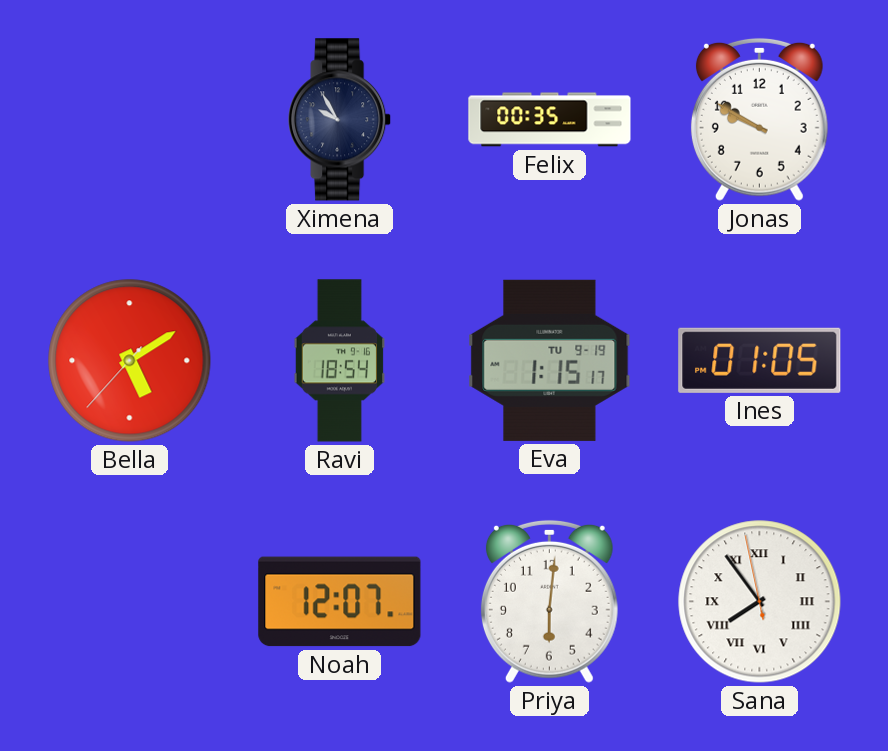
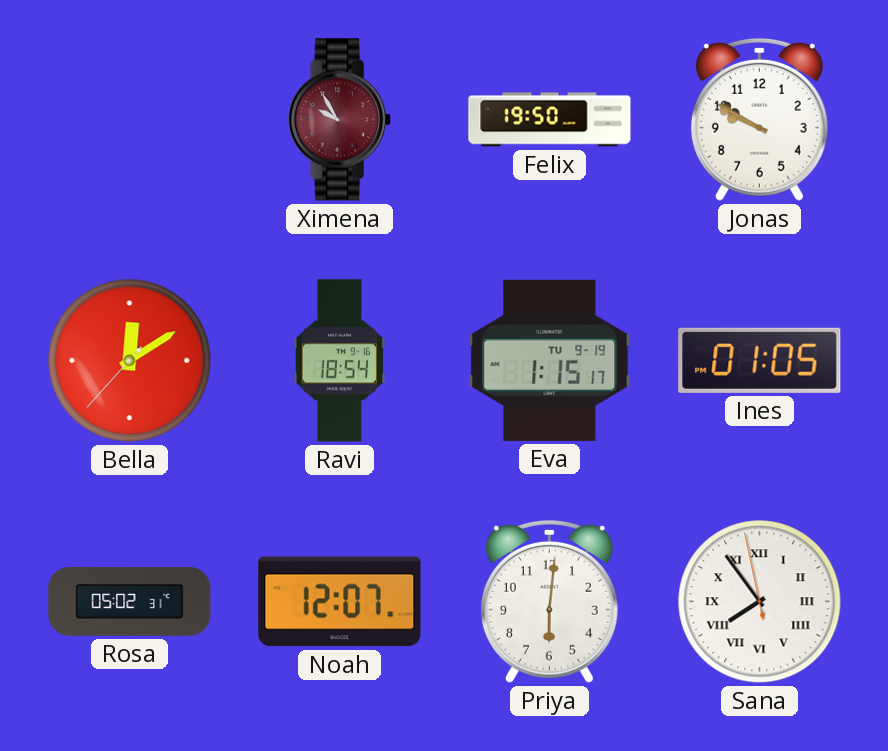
Ximena dial: navy -> burgundy
Felix: 00:35 -> 19:50
Bella: 5:09 -> 12:09
Rosa: none -> 05:02
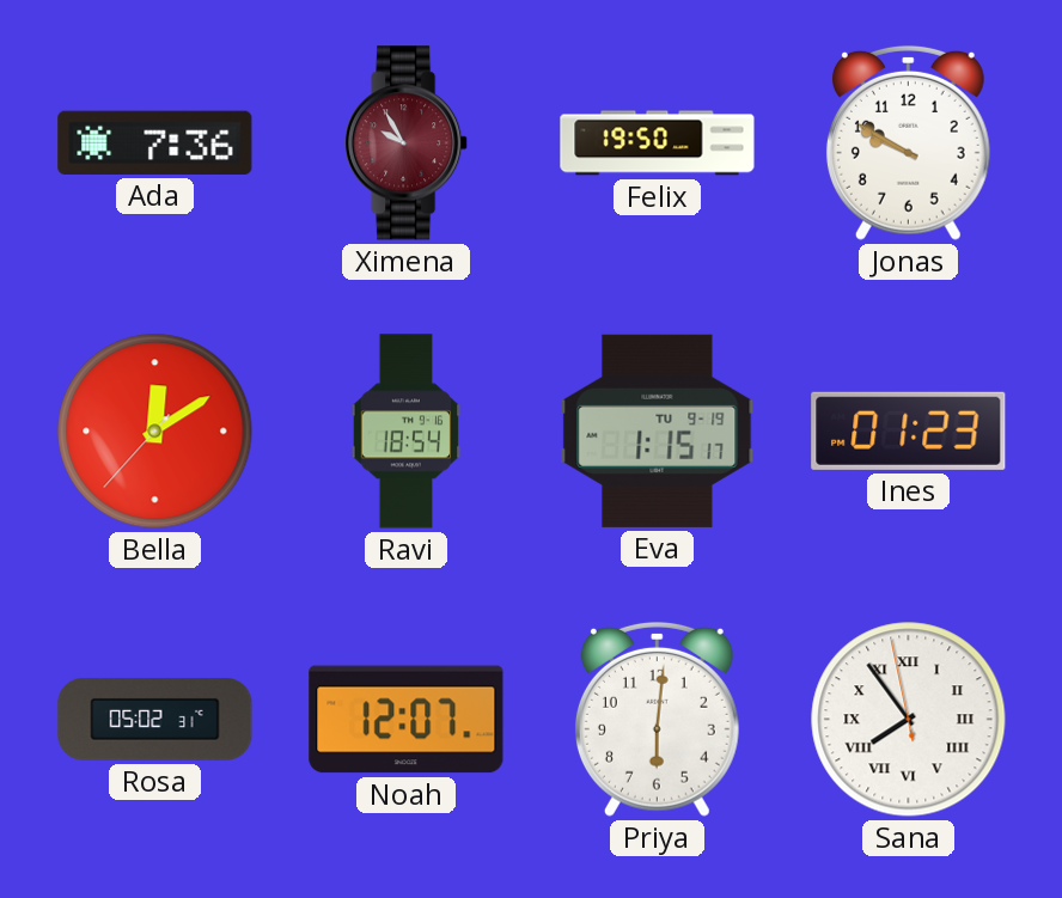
Ada: none -> 7:36
Ines: 01:05 -> 01:23
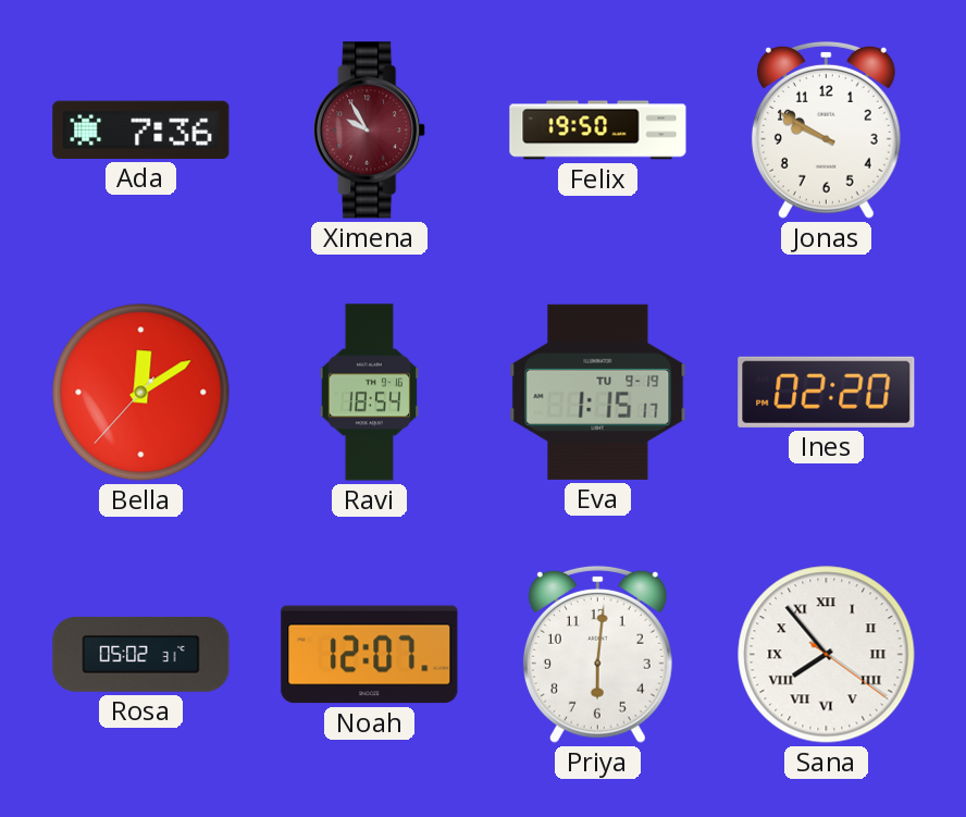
Ines: 01:23 -> 02:20
Sana: 7:53:58 -> 7:53:21
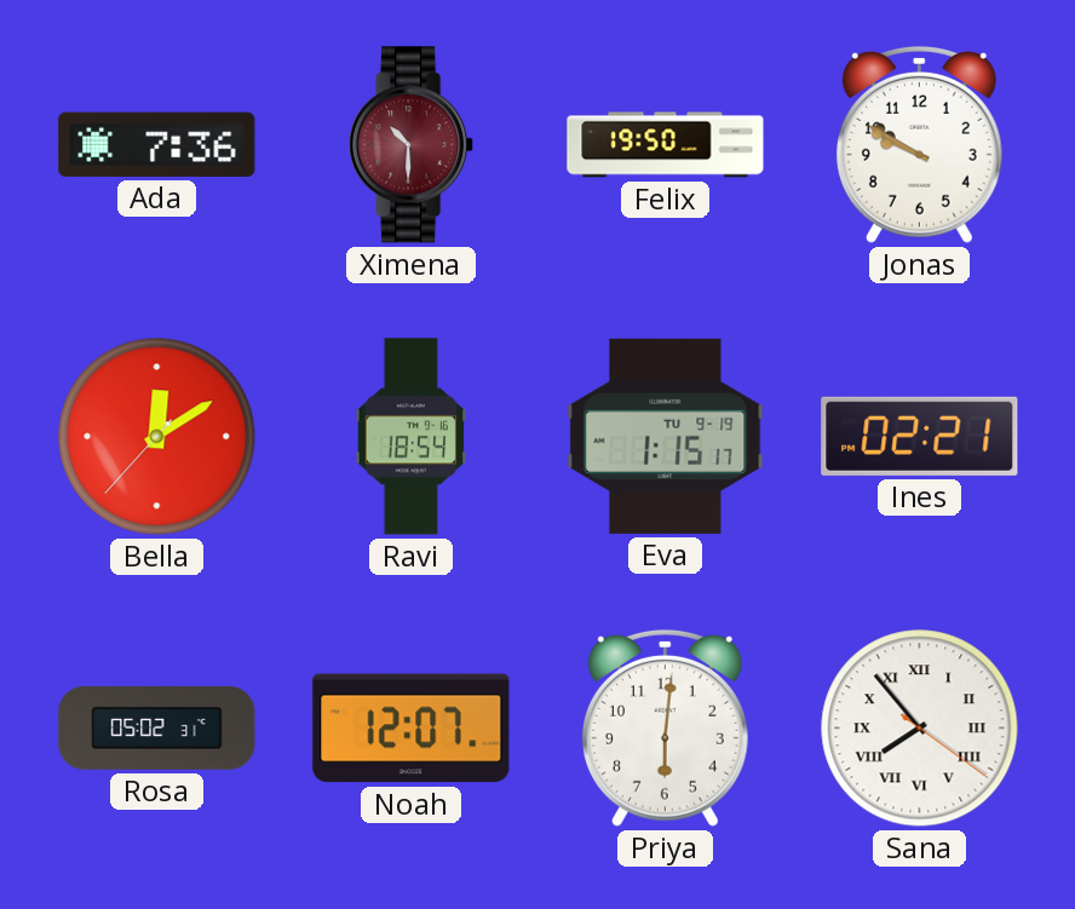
Ximena: 9:55 -> 10:30
Ines: 02:20 -> 02:21
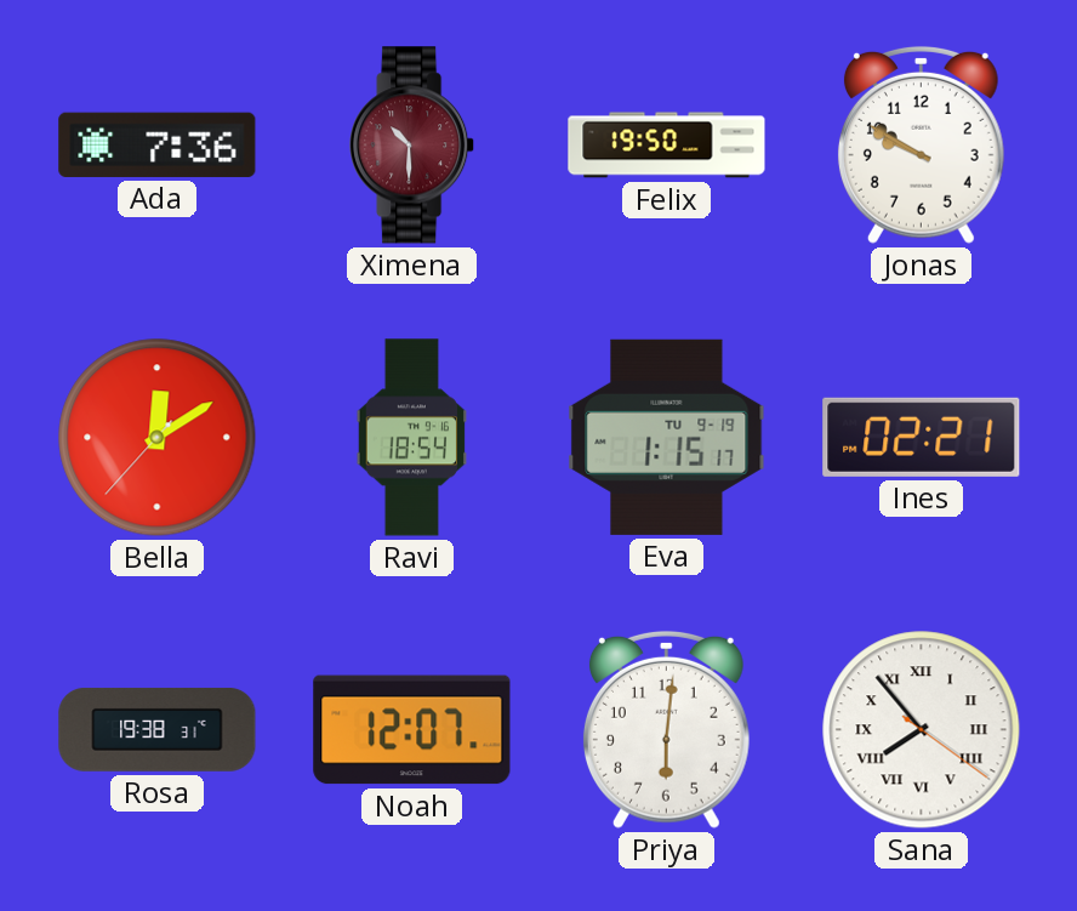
Rosa: 05:02 -> 19:38
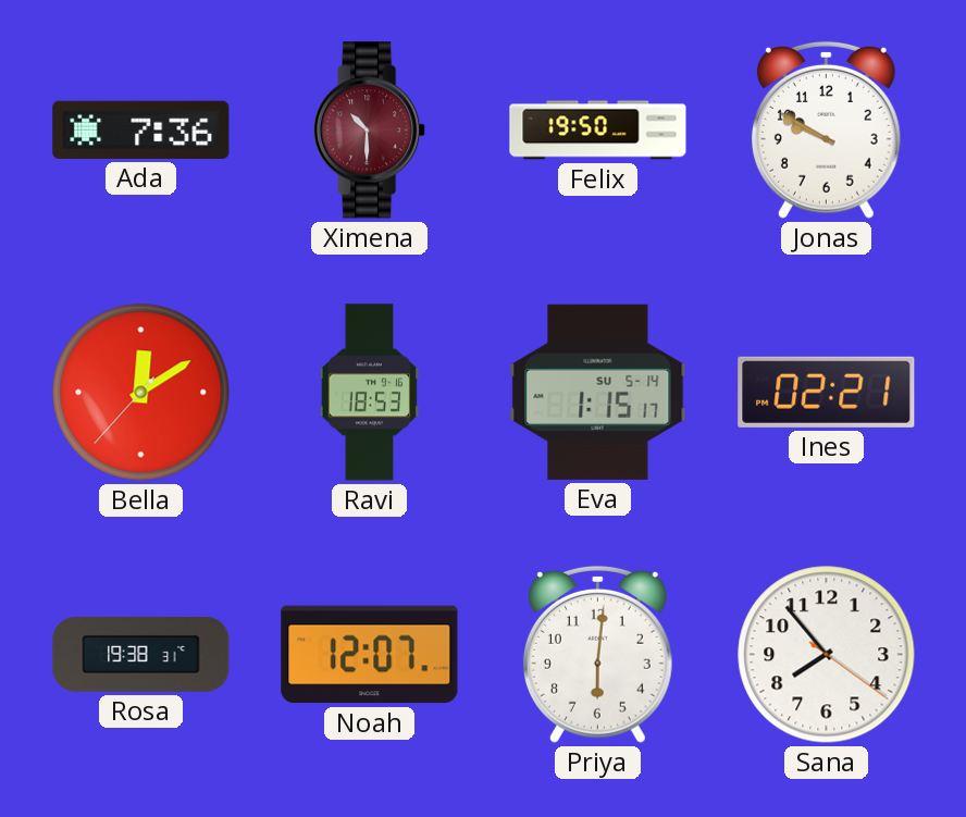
Ravi: 18:54 -> 18:53
Eva date: TU 9-19 -> SU 5-14
Sana numerals: Roman -> Arabic
